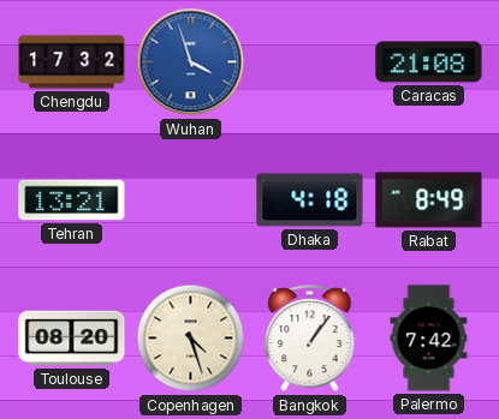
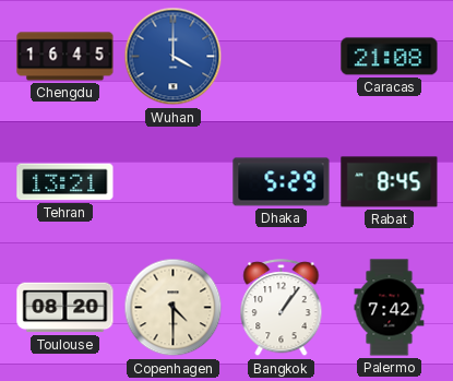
Chengdu: 17:32 -> 16:45
Wuhan: 3:57 -> 4:00
Dhaka: 4:18 -> 5:29
Rabat: 8:49 -> 8:45
Copenhagen: 4:27 -> 4:30
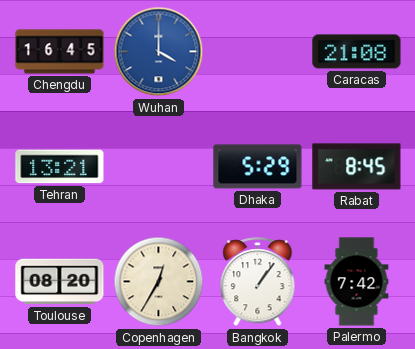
Copenhagen: 4:30 -> 12:35
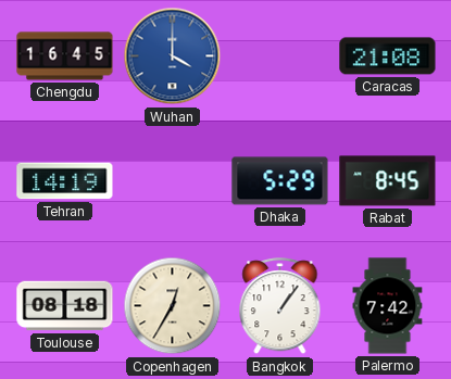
Tehran: 13:21 -> 14:19
Toulouse: 08:20 -> 08:18
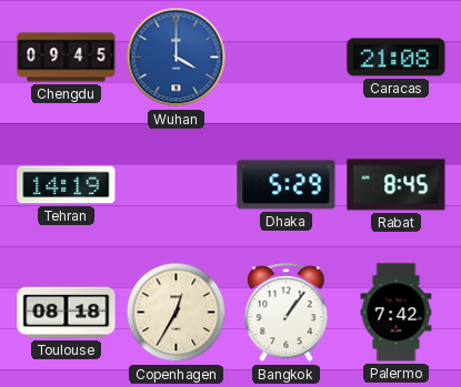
Chengdu: 16:45 -> 09:45
